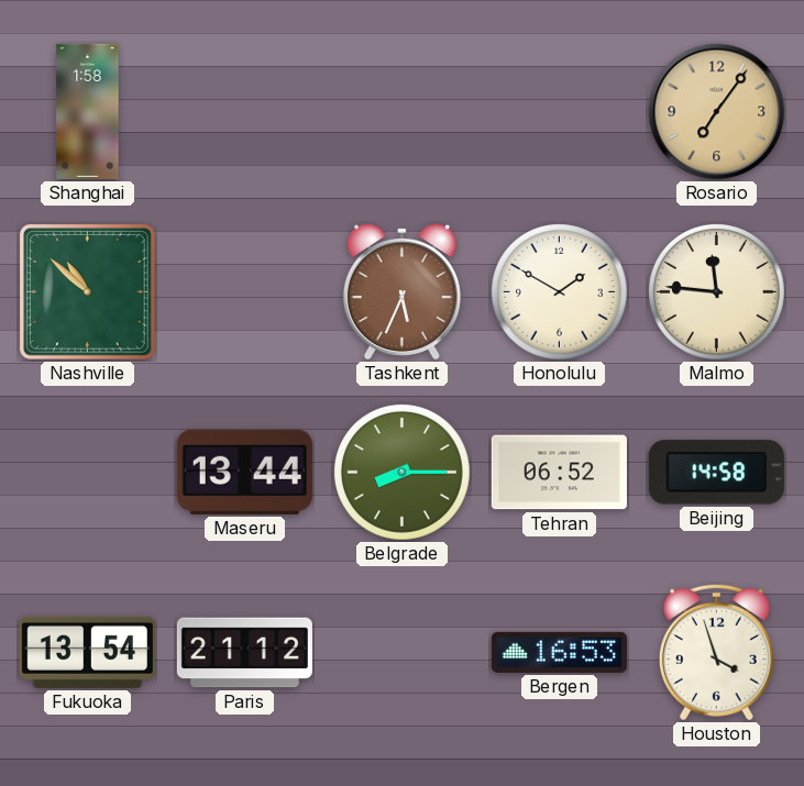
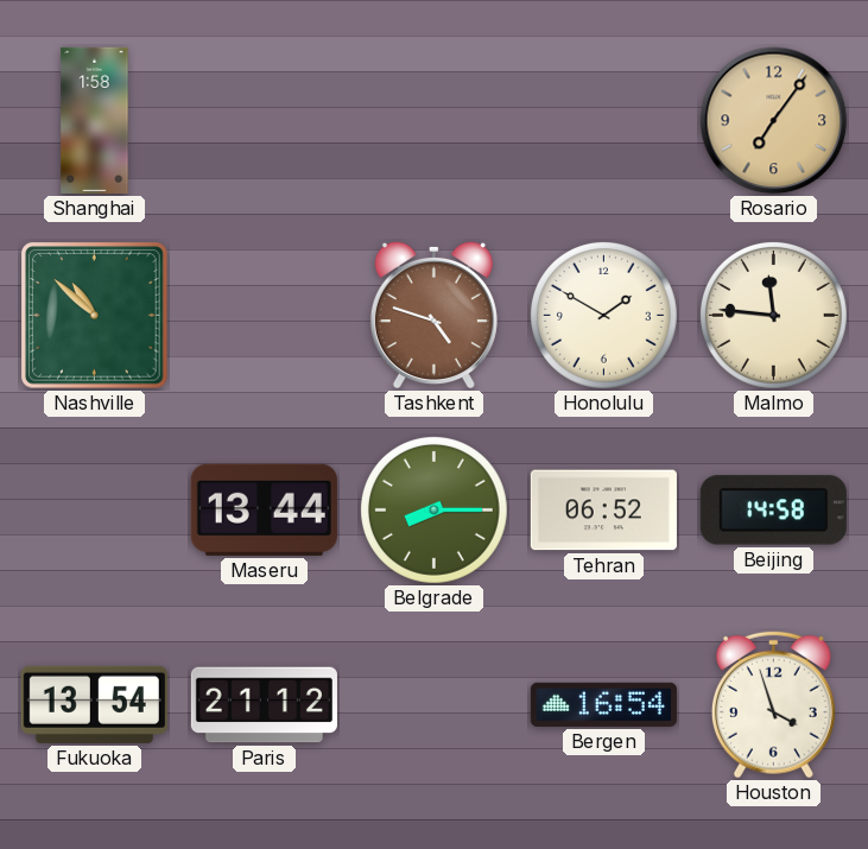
Tashkent: 5:34 -> 4:48
Bergen: 16:53 -> 16:54
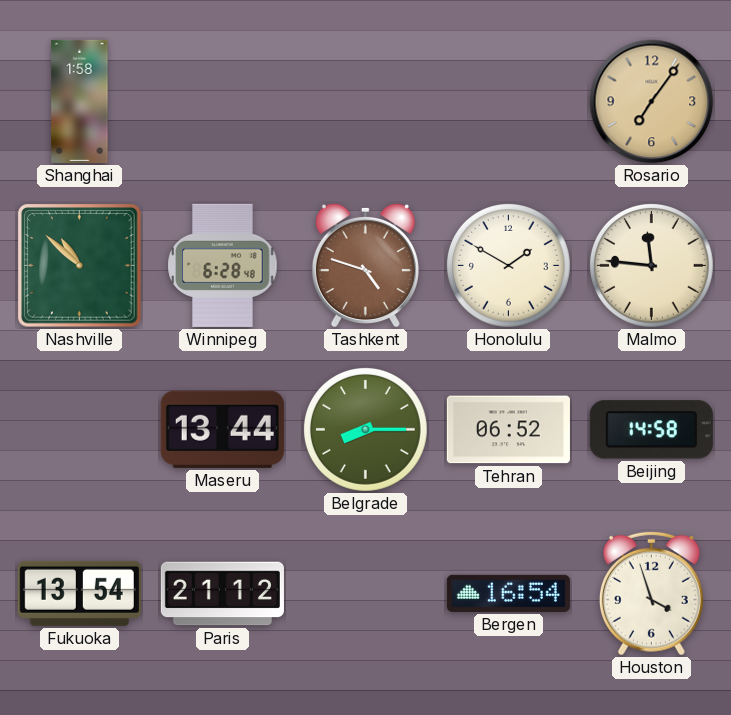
Winnipeg: none -> 6:28
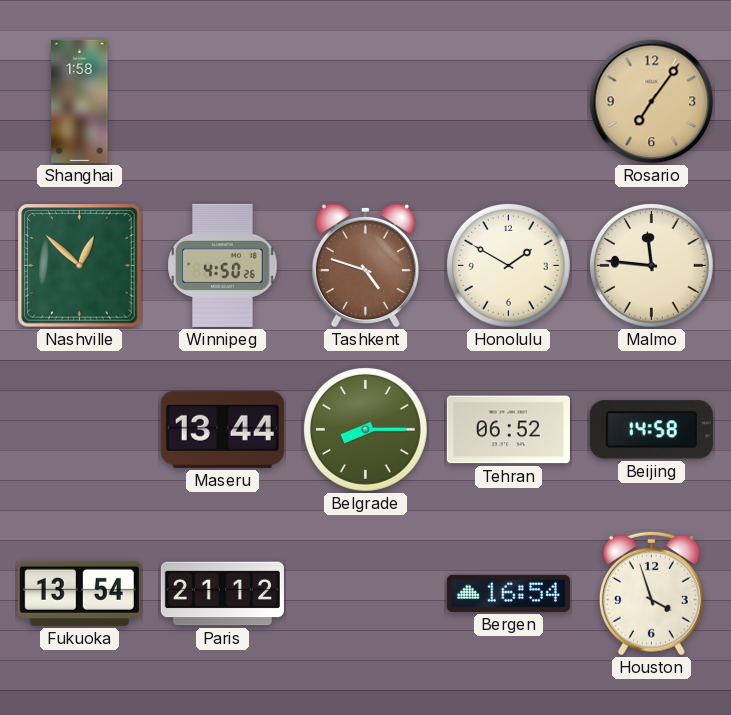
Nashville: 10:52 -> 12:52
Winnipeg: 6:28 -> 4:50
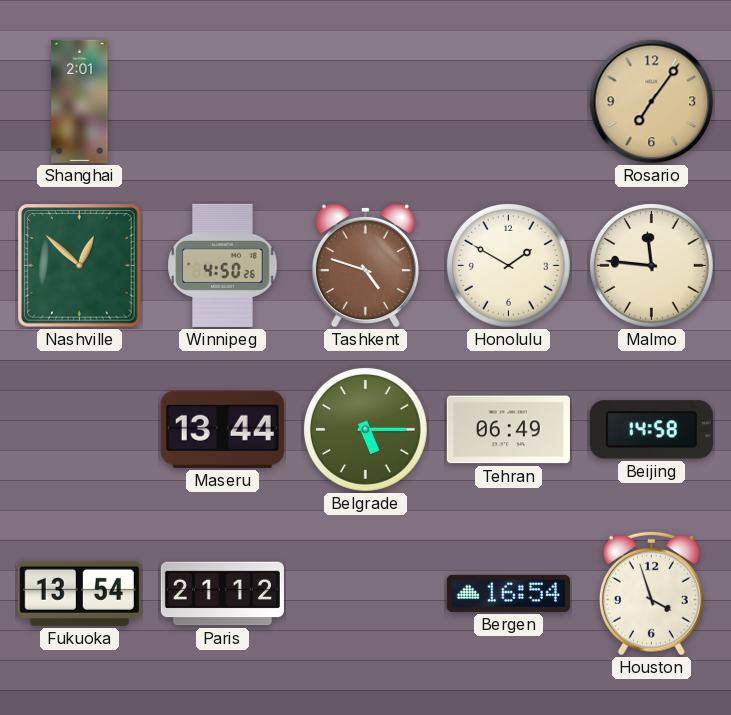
Shanghai: 1:58 -> 2:01
Belgrade: 8:15 -> 5:15
Tehran: 06:52 -> 06:49
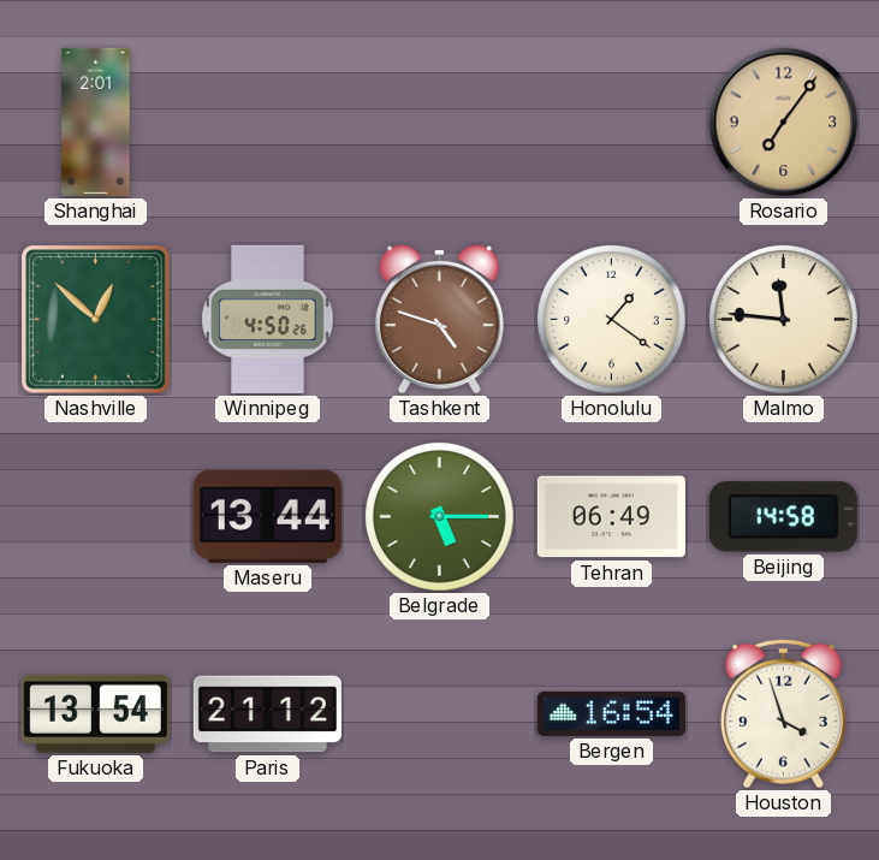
Honolulu: 1:50 -> 1:21
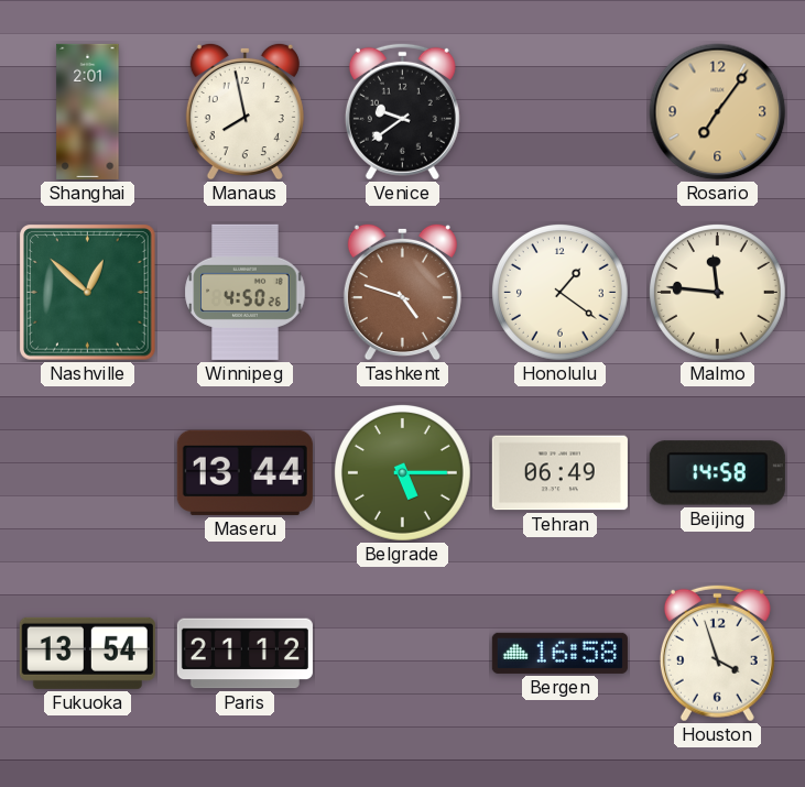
Manaus: none -> 7:58
Venice: none -> 9:39
Bergen: 16:54 -> 16:58
